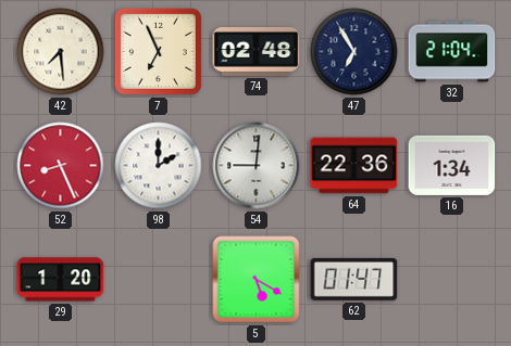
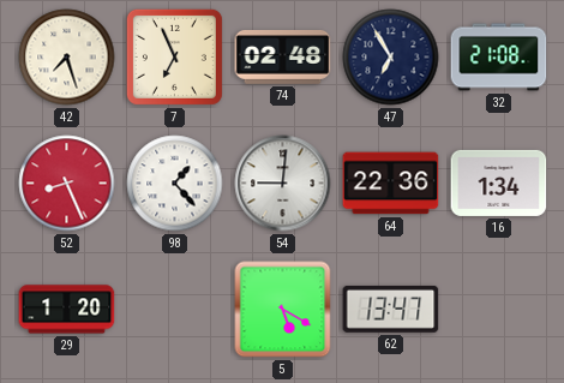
42: 7:29 -> 7:27
32: 21:04 -> 21:08
98: 2:00 -> 1:23
62: 01:47 -> 13:47
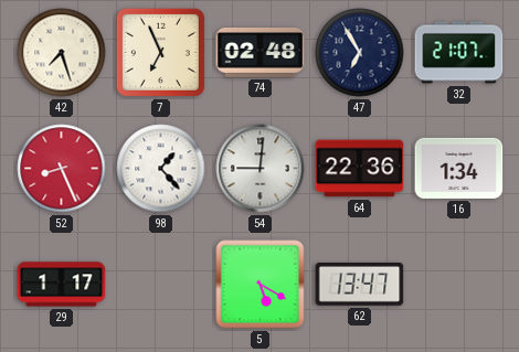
32: 21:08 -> 21:07
29: 1:20 -> 1:17
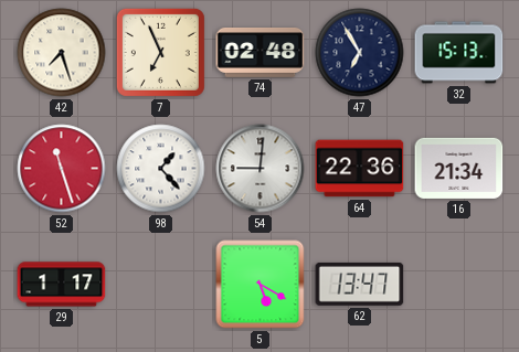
32: 21:07 -> 15:13
52: 8:26 -> 11:27
16: 1:34 -> 21:34
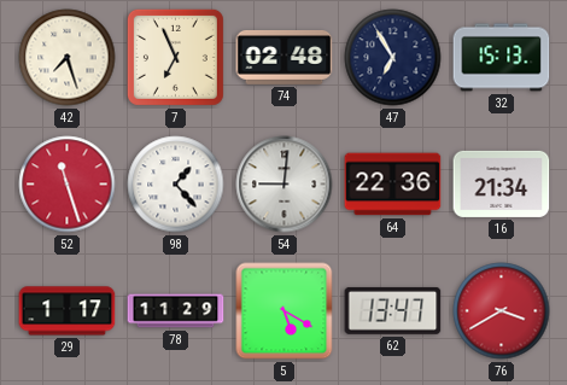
78: none -> 11:29
76: none -> 3:40
